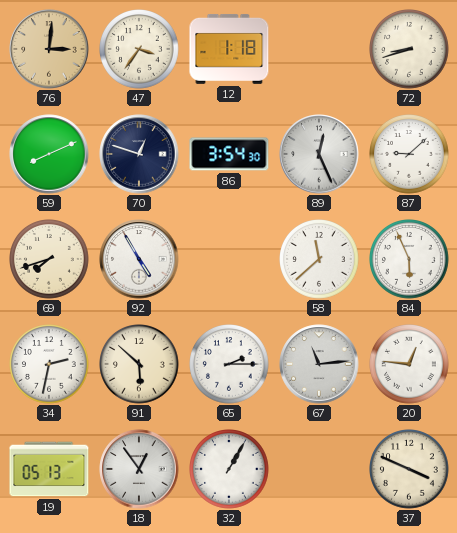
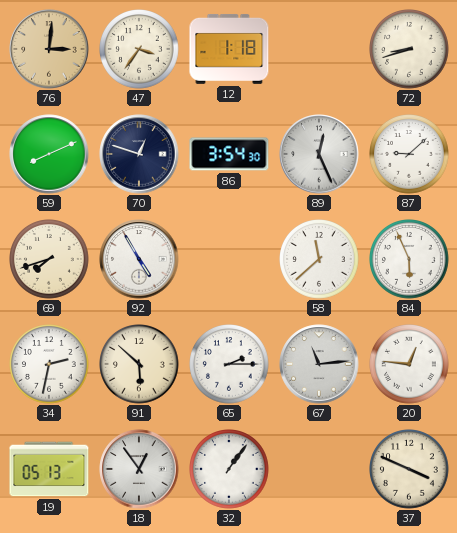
32: 1:05 -> 1:06
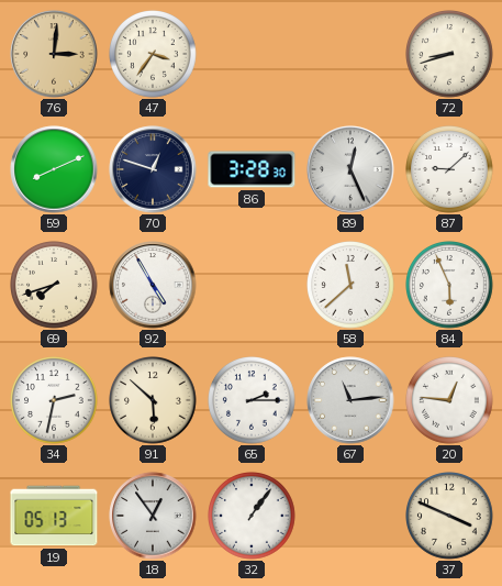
12: 1:18 -> none
86: 3:54 -> 3:28
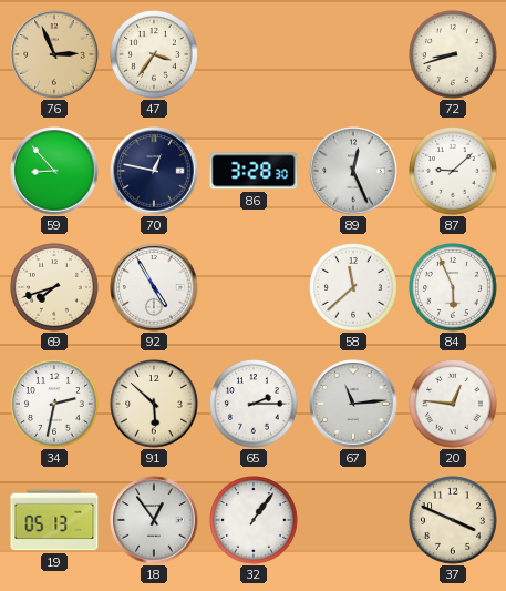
76: 3:01 -> 2:56
59: 8:11 -> 8:53
70: 12:48 -> 12:47
